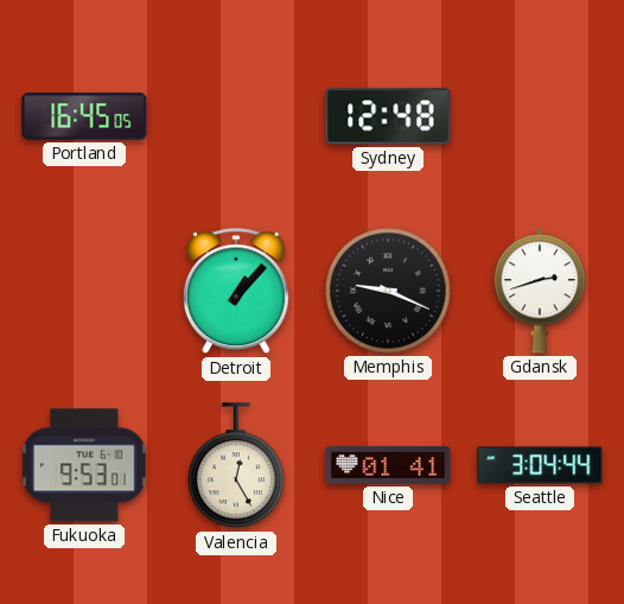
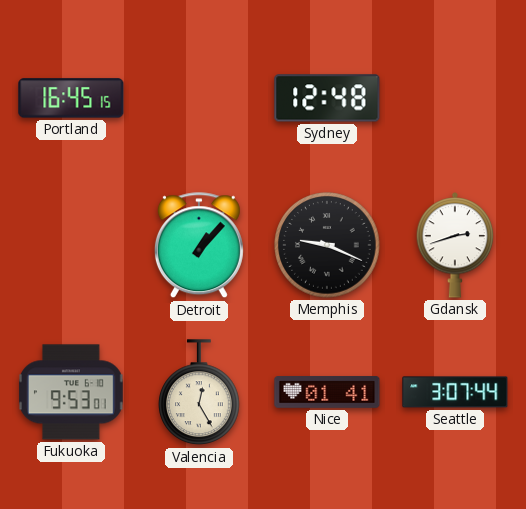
Portland: 16:45:05 -> 16:45:15
Seattle: 3:04 -> 3:07
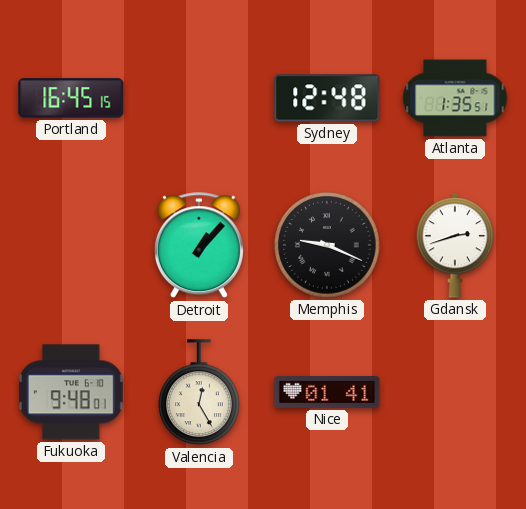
Atlanta: none -> 1:35
Fukuoka: 9:53 -> 9:48
Seattle: 3:07 -> none
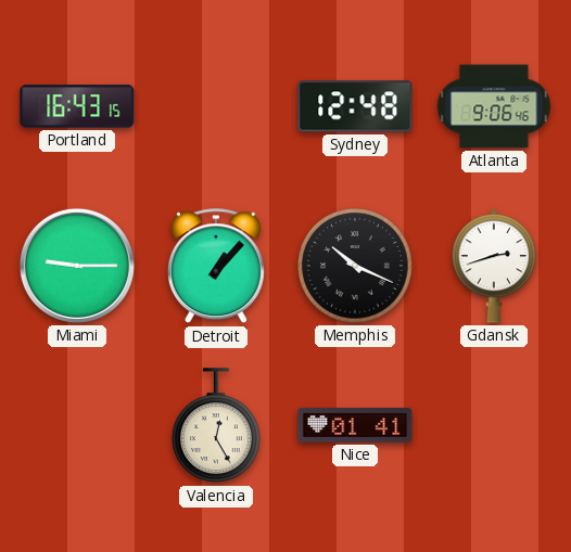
Portland: 16:45 -> 16:43
Atlanta: 1:35 -> 9:06
Miami: none -> 9:15
Memphis: 9:19 -> 10:19
Fukuoka: 9:48 -> none
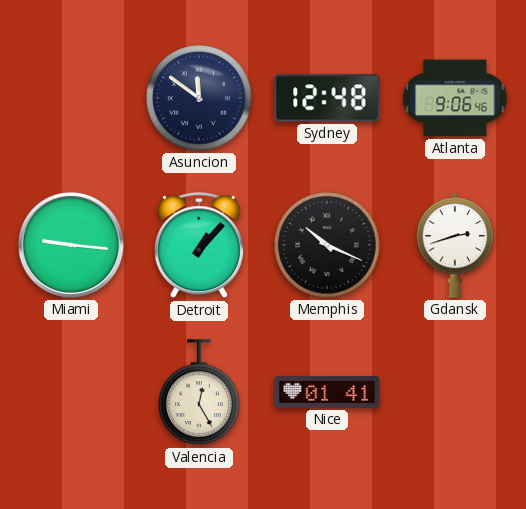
Portland: 16:43 -> none
Asuncion: none -> 11:51
Miami: 9:15 -> 9:16
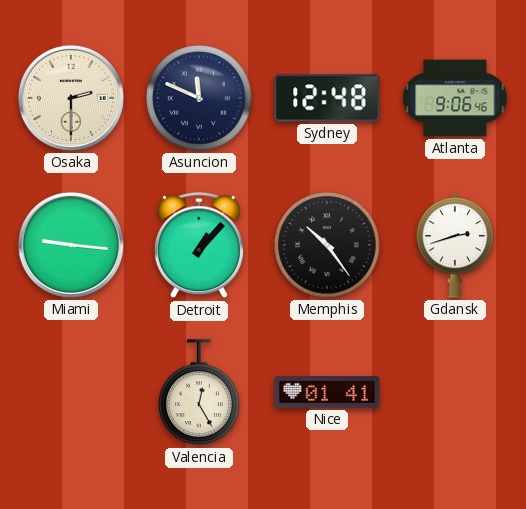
Osaka: none -> 2:30
Asuncion: 11:51 -> 11:49
Memphis: 10:19 -> 10:24
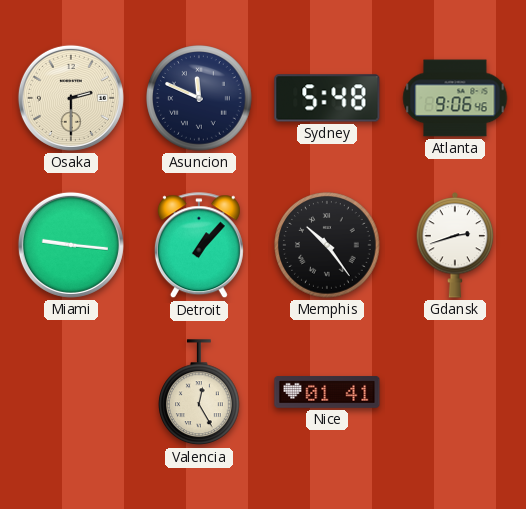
Sydney: 12:48 -> 5:48
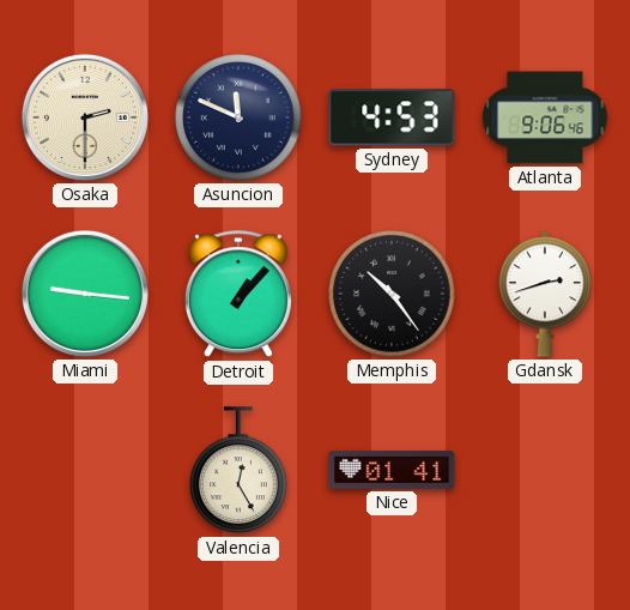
Sydney: 5:48 -> 4:53
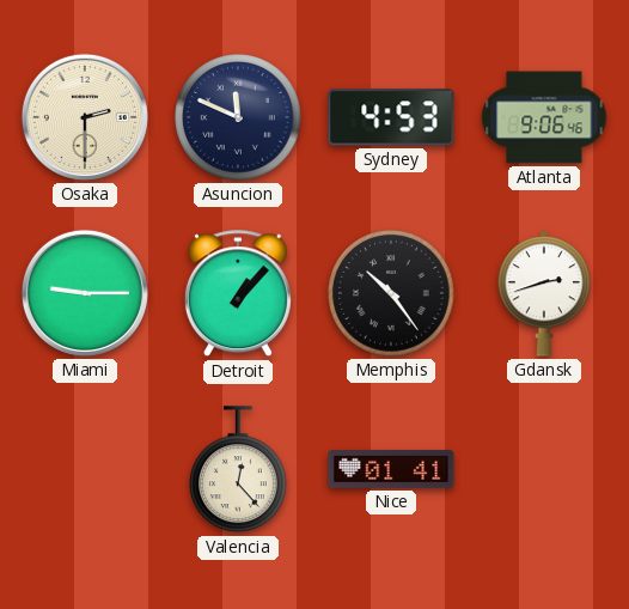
Miami: 9:16 -> 9:15
Valencia: 12:25 -> 12:23
